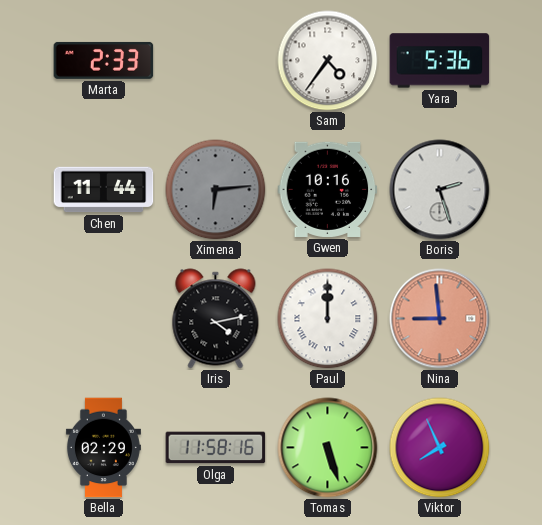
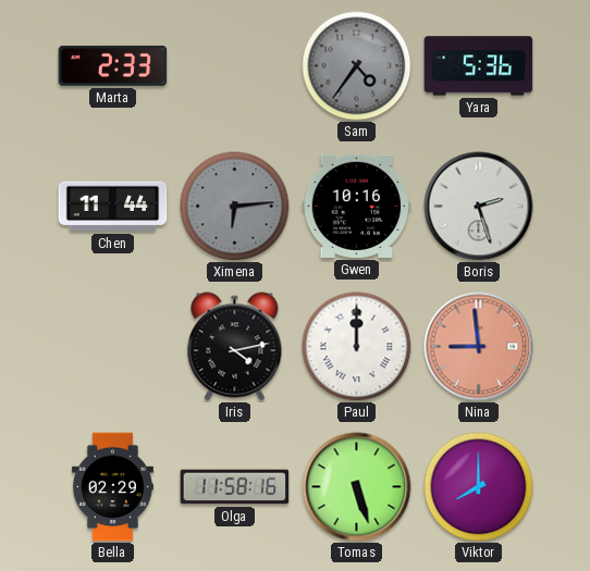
Sam dial: white -> grey
Viktor: 7:56 -> 8:00
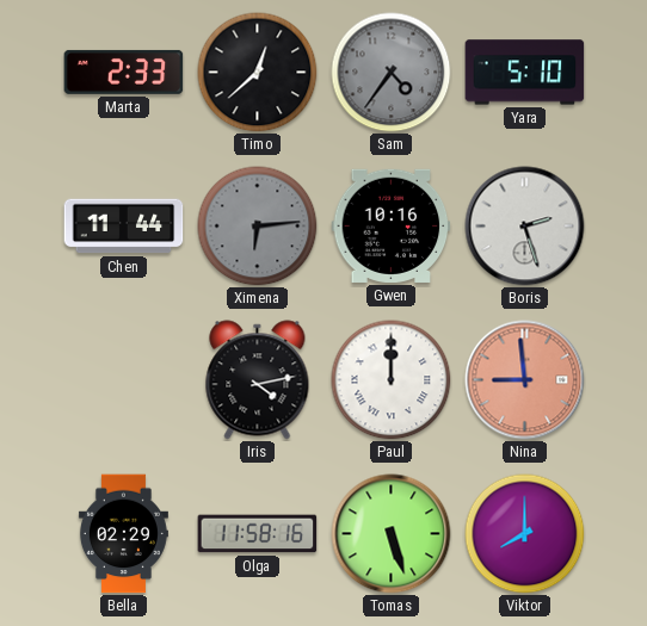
Timo: none -> 12:38
Yara: 5:36 -> 5:10
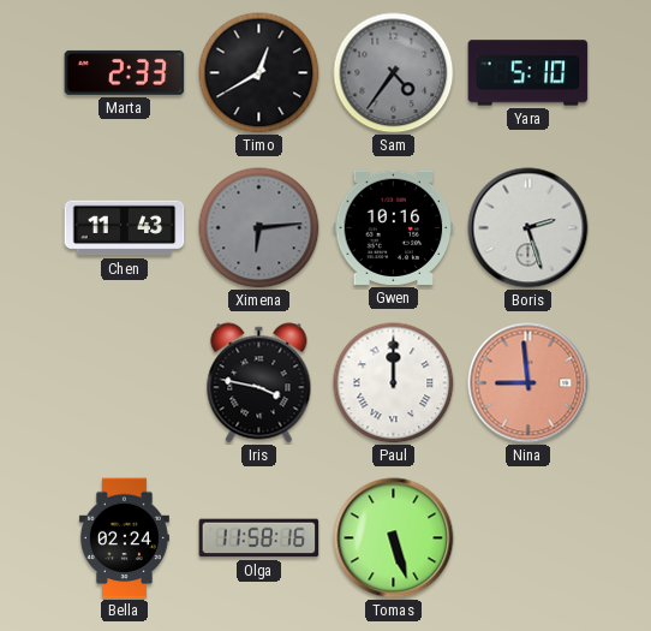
Timo: 12:38 -> 12:40
Chen: 11:44 -> 11:43
Iris: 4:13 -> 3:47
Bella: 02:29 -> 02:24
Viktor: 8:00 -> none
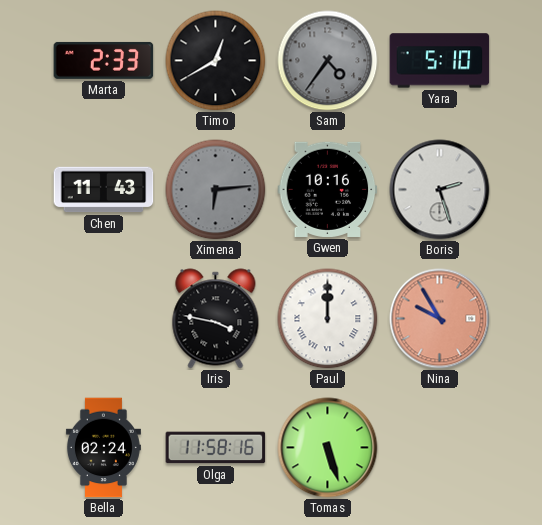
Nina: 8:59 -> 9:55
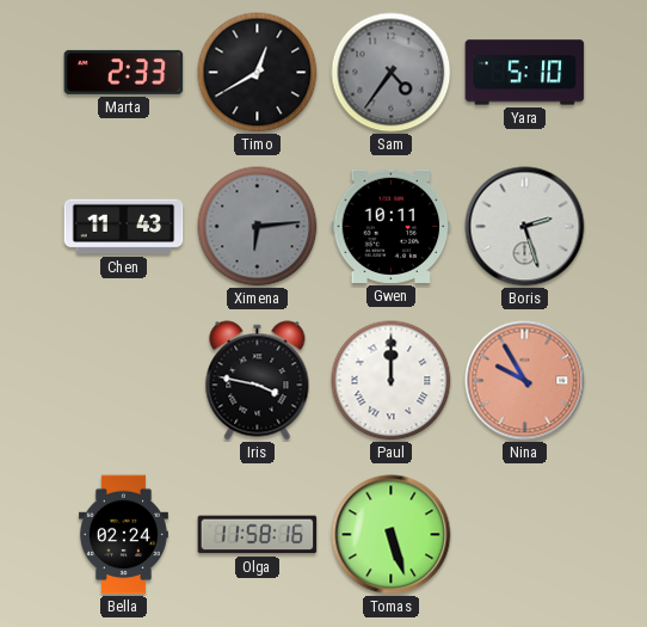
Gwen: 10:16 -> 10:11
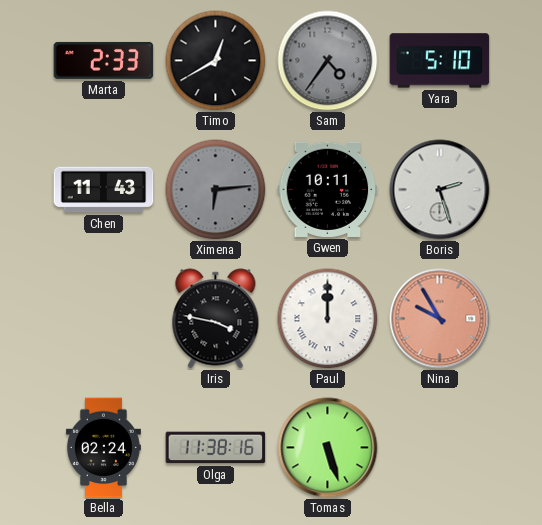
Olga: 11:58 -> 11:38
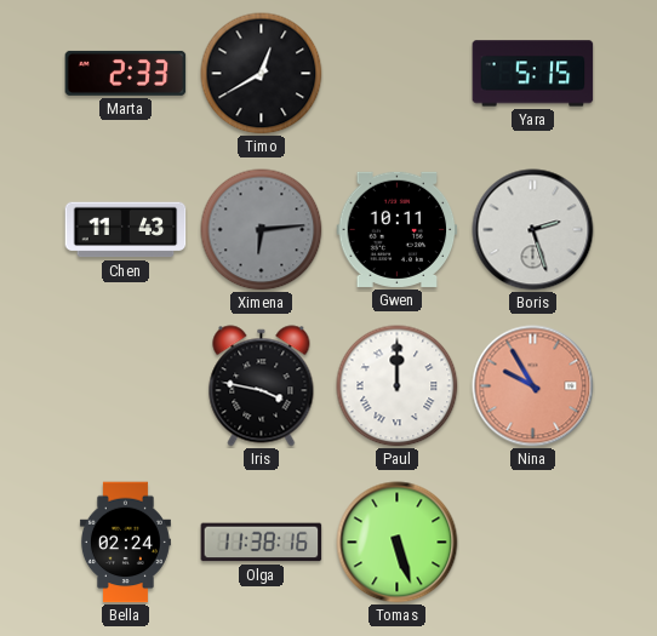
Sam: 4:36 -> none
Yara: 5:10 -> 5:15
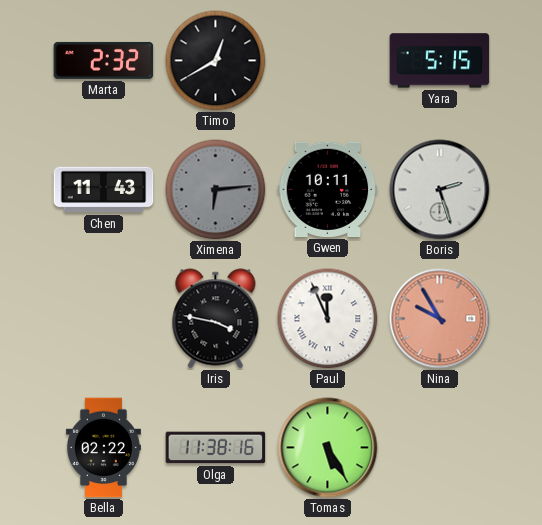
Marta: 2:33 -> 2:32
Paul: 12:00 -> 11:56
Bella: 02:24 -> 02:22
Tomas: 5:27 -> 5:25
